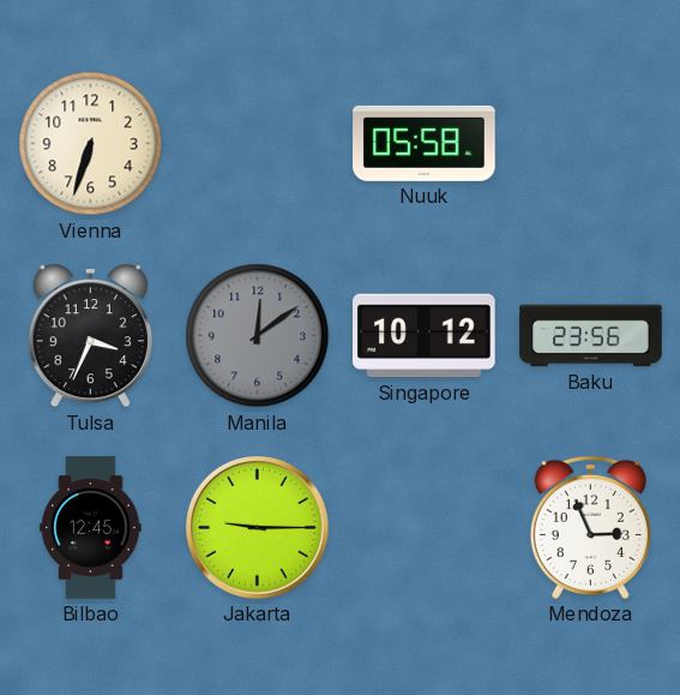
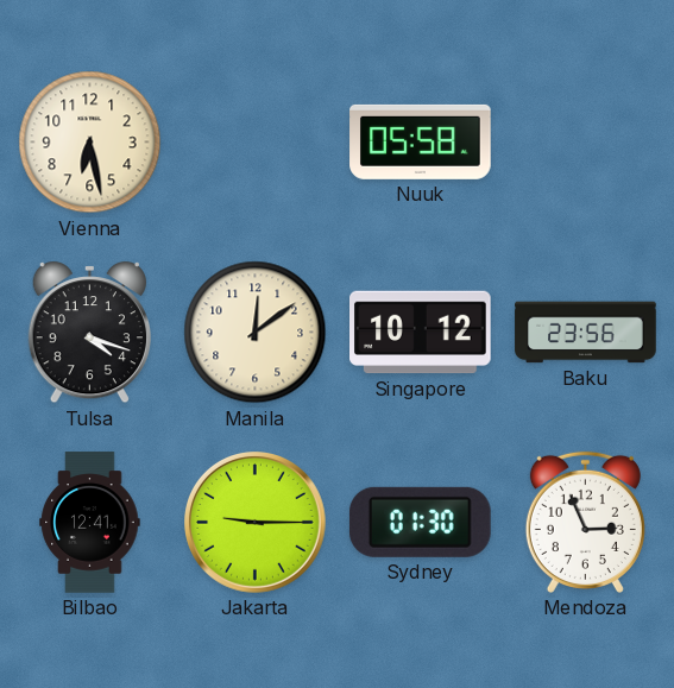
Vienna: 6:33 -> 6:28
Tulsa: 3:34 -> 4:18
Manila dial: grey -> cream
Bilbao: 12:45 -> 12:41
Sydney: none -> 01:30
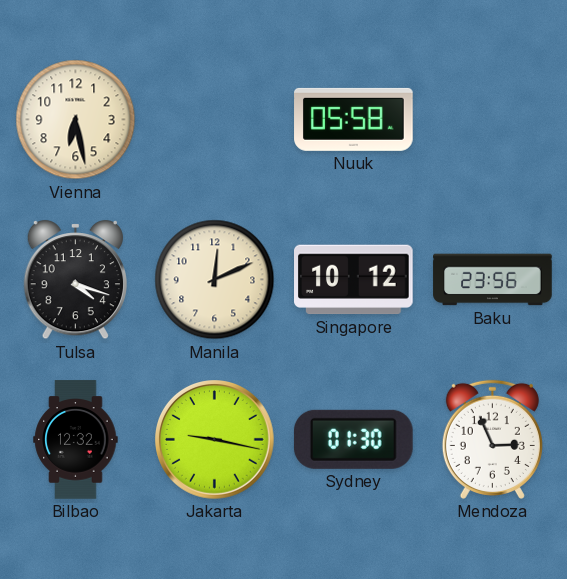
Manila: 12:09 -> 12:11
Bilbao: 12:41 -> 12:32
Jakarta: 9:15 -> 9:17
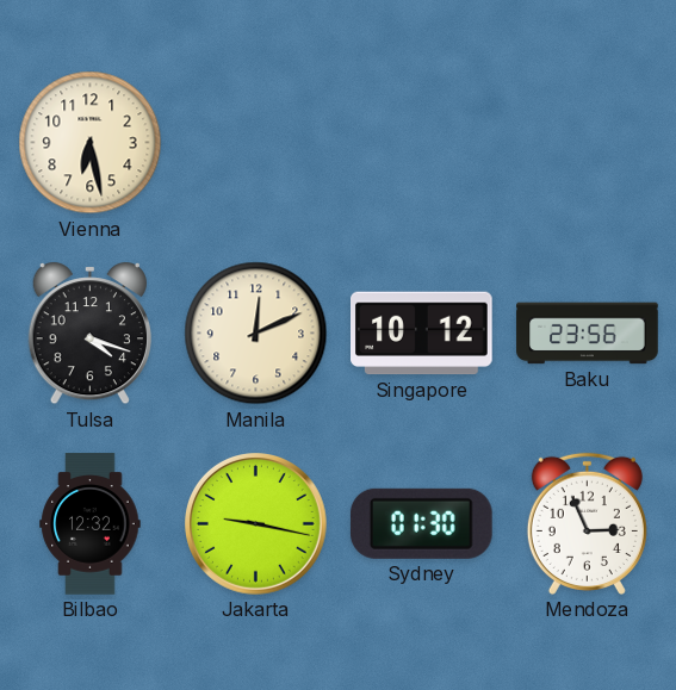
Nuuk: 05:58 -> none
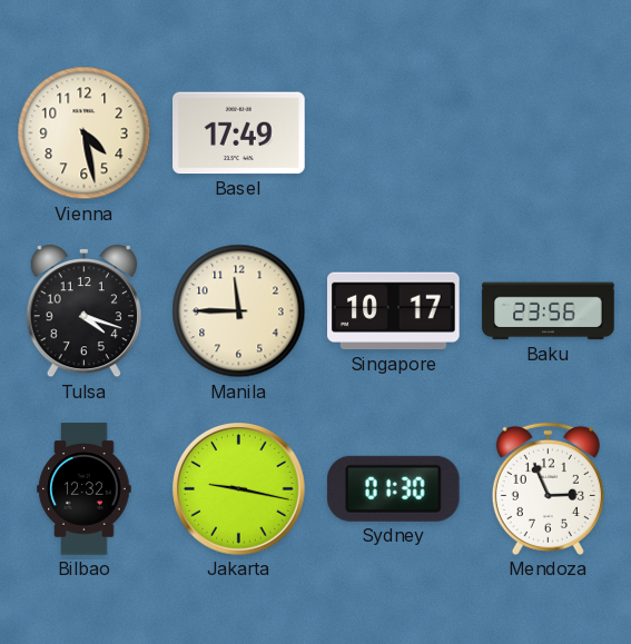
Vienna: 6:28 -> 4:28
Basel: none -> 17:49
Manila: 12:11 -> 11:45
Singapore: 10:12 -> 10:17
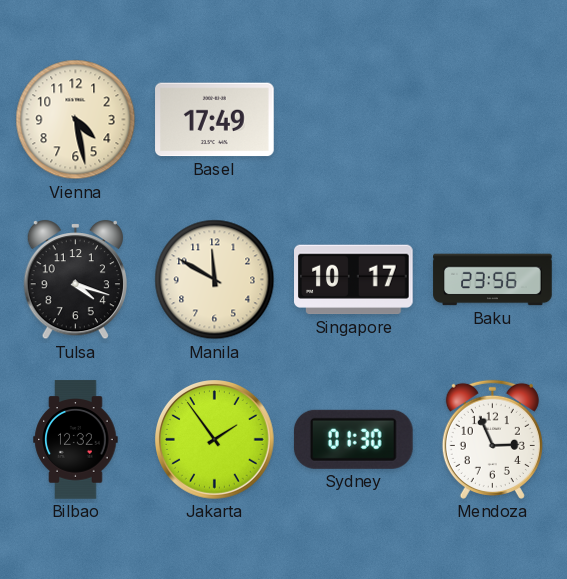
Manila: 11:45 -> 11:50
Jakarta: 9:17 -> 1:54
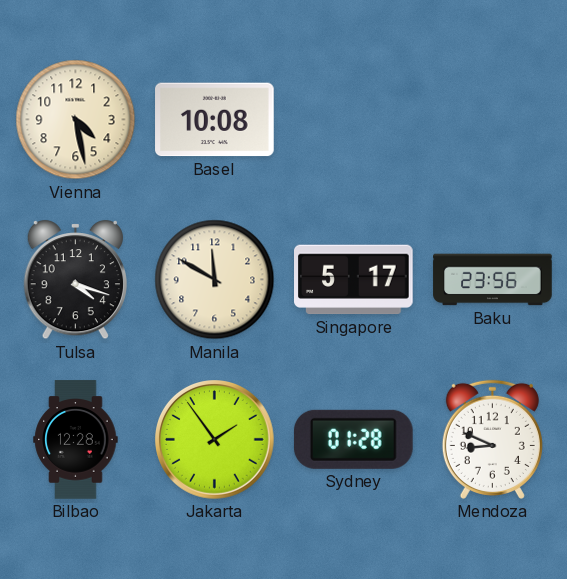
Basel: 17:49 -> 10:08
Singapore: 10:17 -> 5:17
Bilbao: 12:32 -> 12:28
Sydney: 01:30 -> 01:28
Mendoza: 2:56 -> 8:49
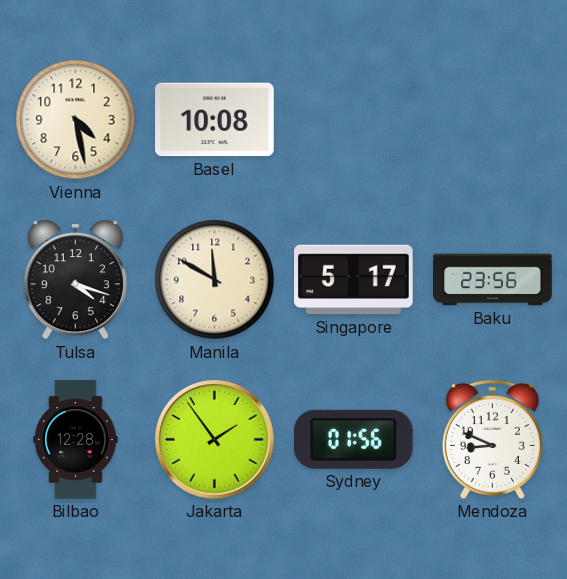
Sydney: 01:28 -> 01:56
